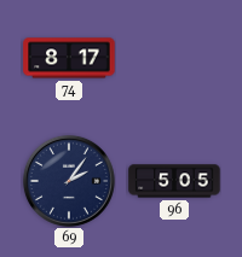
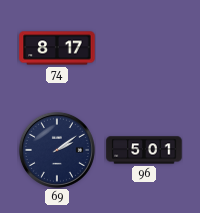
69: 2:06 -> 2:09
96: 5:05 -> 5:01
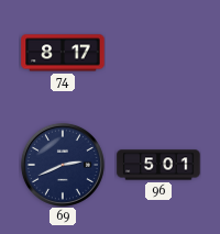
69: 2:09 -> 2:41
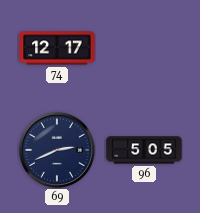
74: 8:17 -> 12:17
96: 5:01 -> 5:05
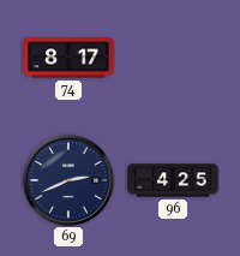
74: 12:17 -> 8:17
96: 5:05 -> 4:25
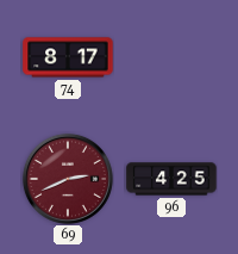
69 dial: navy -> burgundy
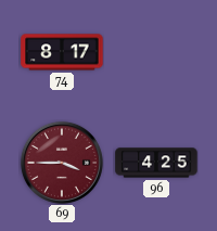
69: 2:41 -> 3:45
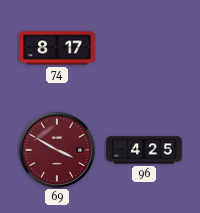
69: 3:45 -> 3:50
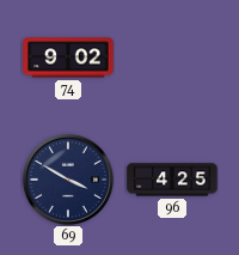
74: 8:17 -> 9:02
69 dial: burgundy -> navy
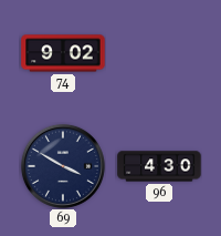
96: 4:25 -> 4:30
